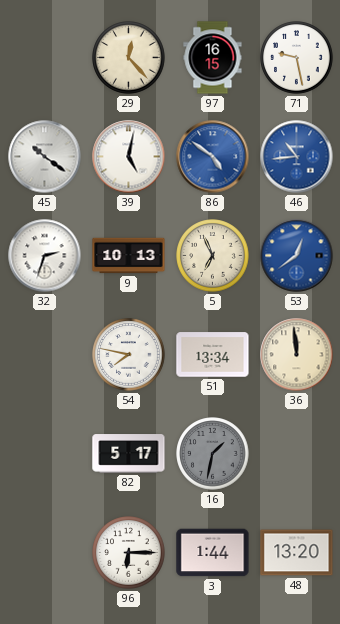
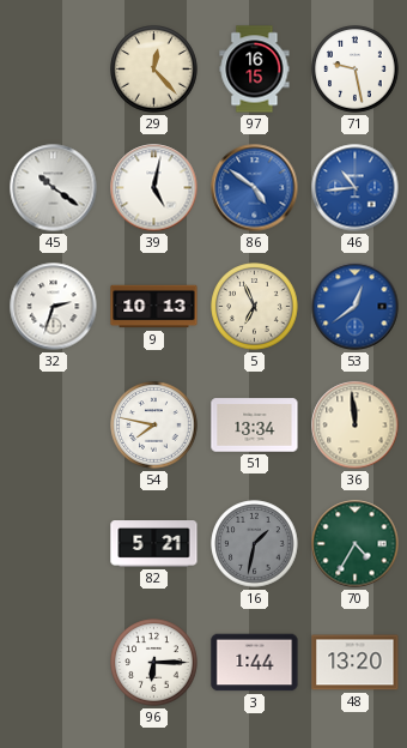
82: 5:17 -> 5:21
70: none -> 4:35
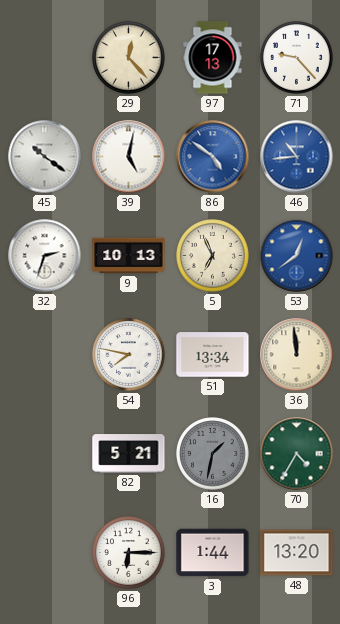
97: 16:15 -> 17:13
71: 9:28 -> 9:23
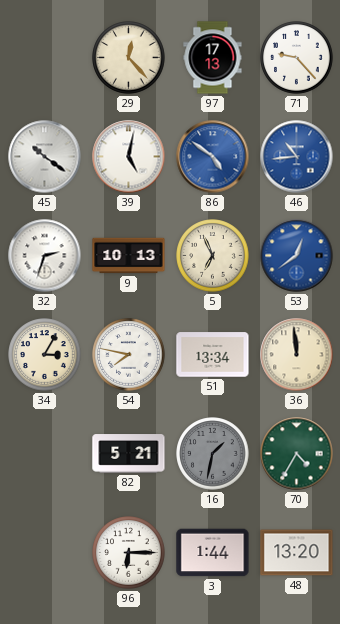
34: none -> 3:05
